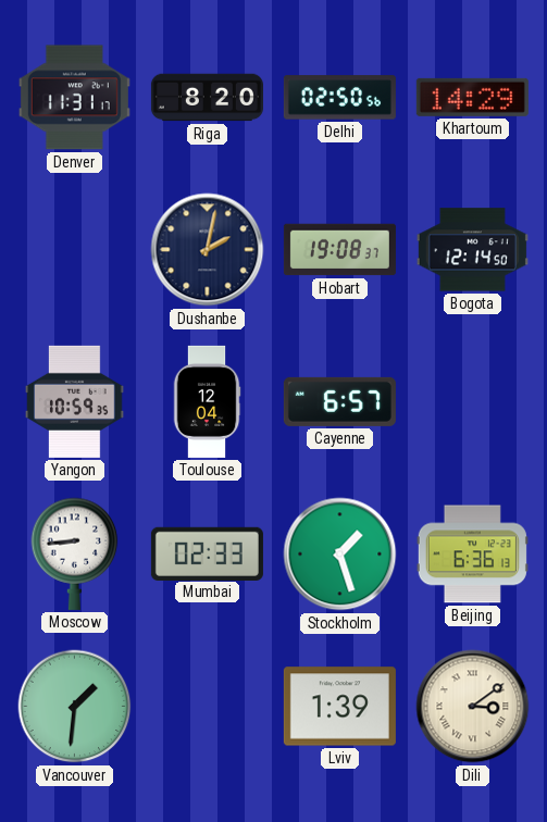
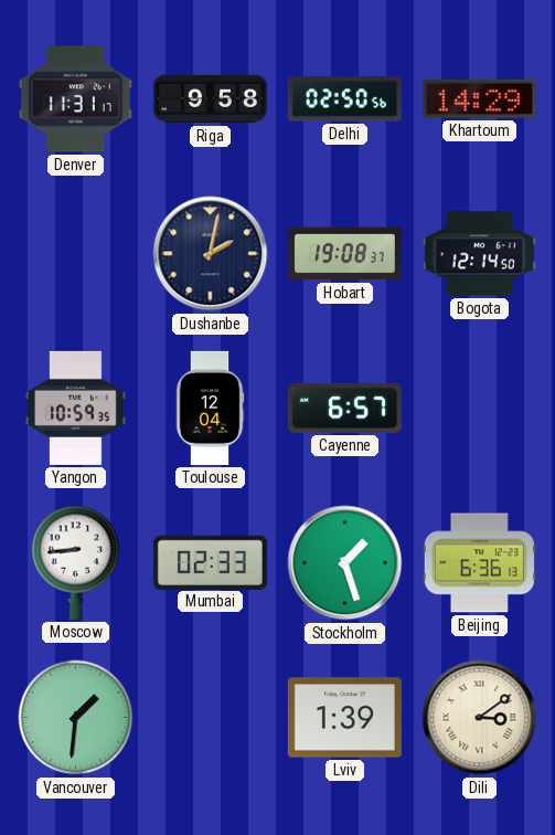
Riga: 8:20 -> 9:58
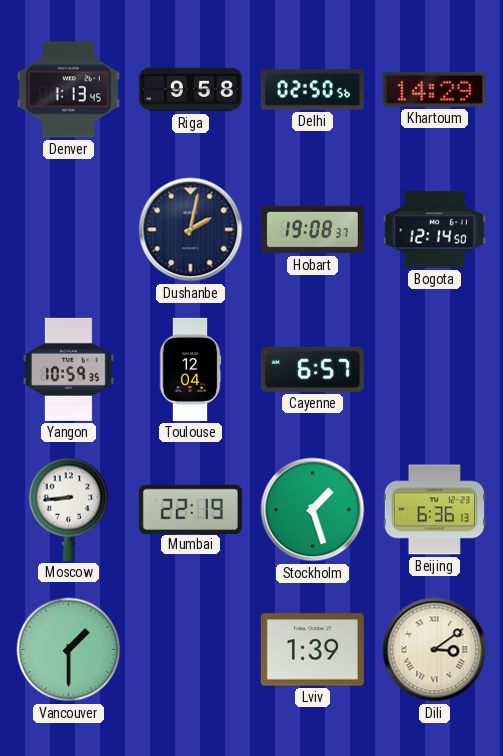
Denver: 11:31 -> 1:13
Mumbai: 02:33 -> 22:19
Vancouver: 1:31 -> 1:30
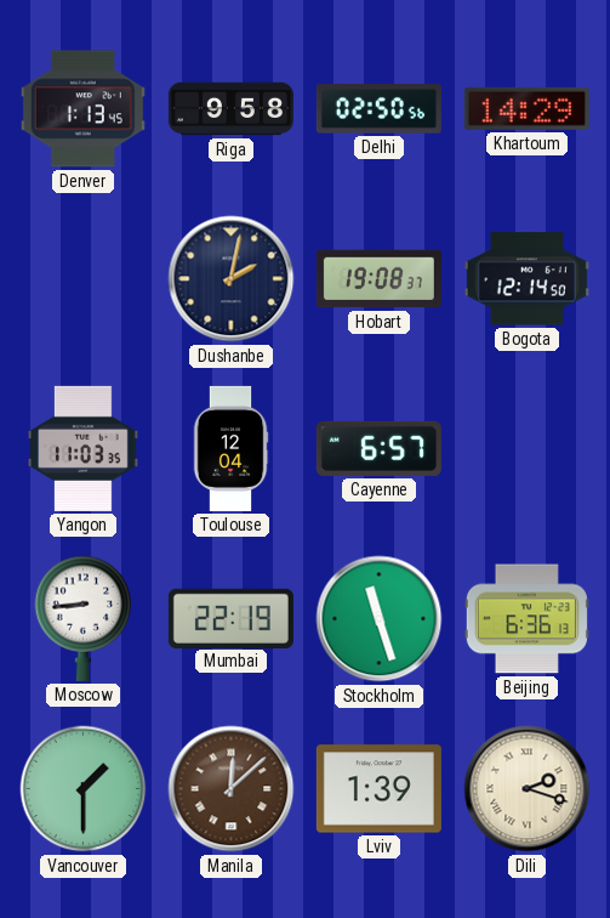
Yangon: 10:59 -> 11:03
Stockholm: 1:27 -> 11:27
Manila: none -> 12:08
Dili: 3:09 -> 2:18
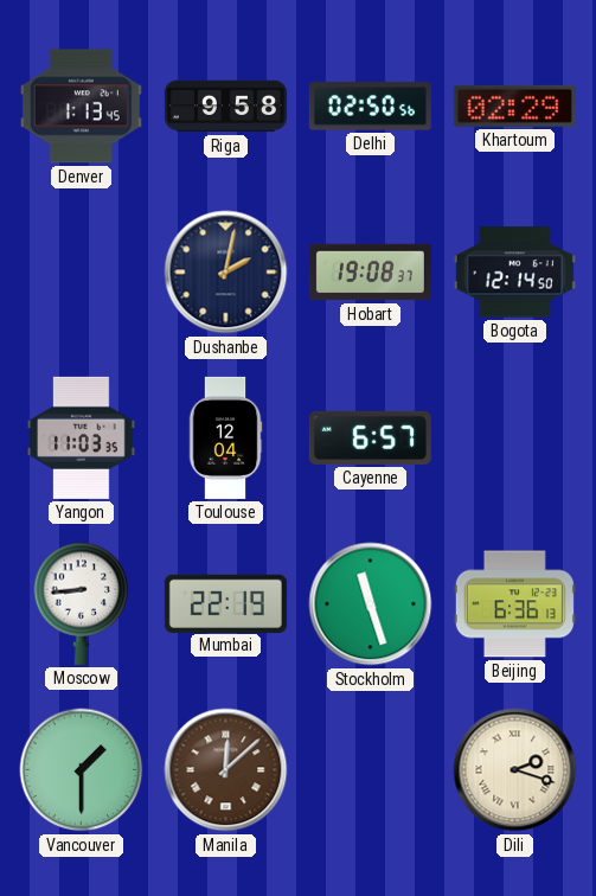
Khartoum: 14:29 -> 02:29
Lviv: 1:39 -> none
